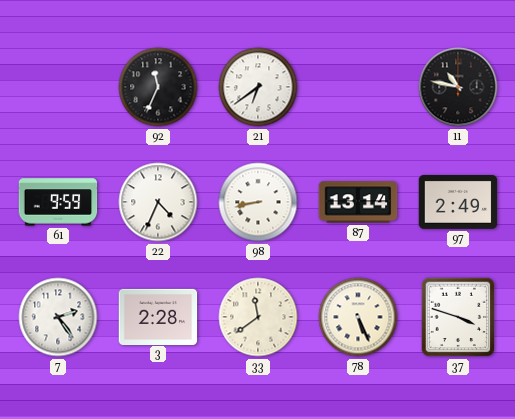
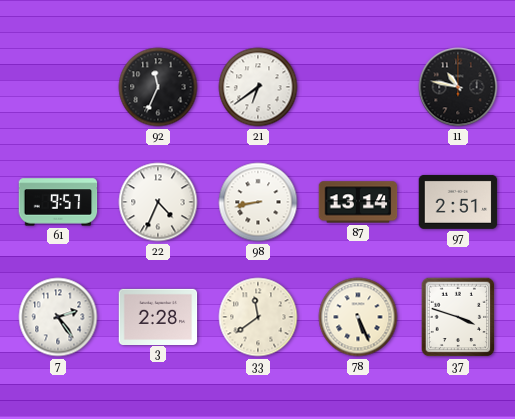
61: 9:59 -> 9:57
97: 2:49 -> 2:51
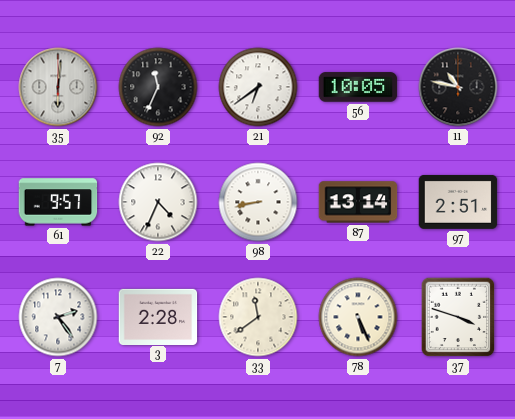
35: none -> 6:01
56: none -> 10:05
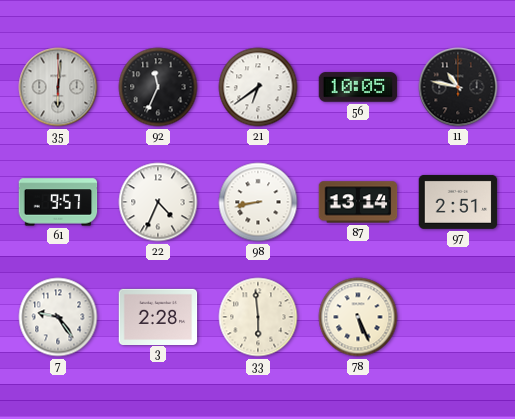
7: 2:24 -> 9:24
33: 11:39 -> 5:59
37: 3:48 -> none
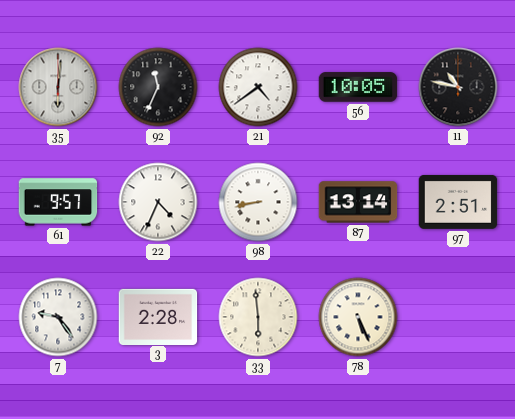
21: 6:39 -> 4:39
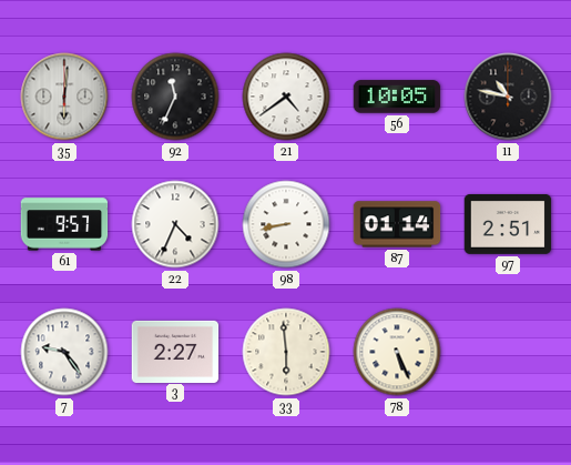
87: 13:14 -> 01:14
3: 2:28 -> 2:27
